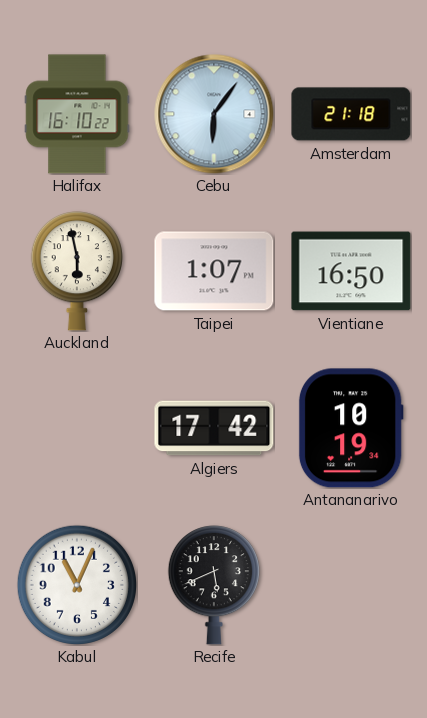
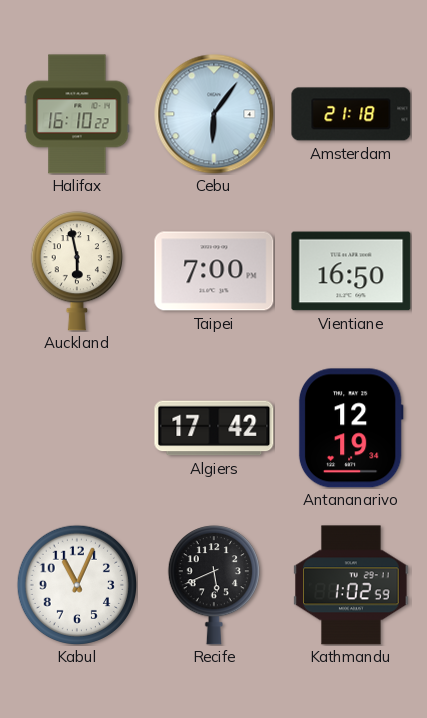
Taipei: 1:07 -> 7:00
Antananarivo: 10:19 -> 12:19
Kathmandu: none -> 1:02
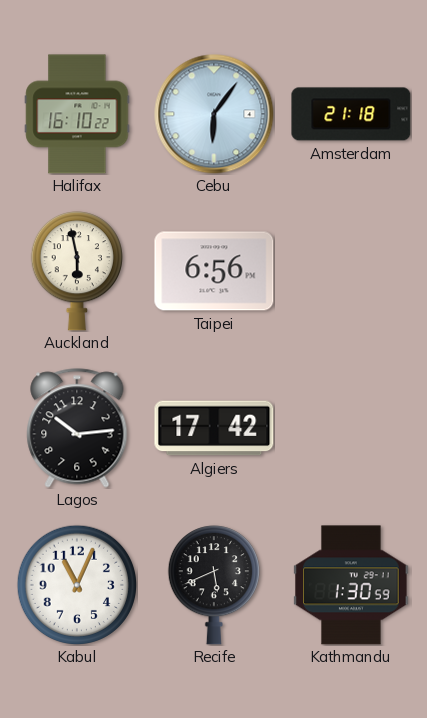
Taipei: 7:00 -> 6:56
Vientiane: 16:50 -> none
Lagos: none -> 10:14
Antananarivo: 12:19 -> none
Kathmandu: 1:02 -> 1:30
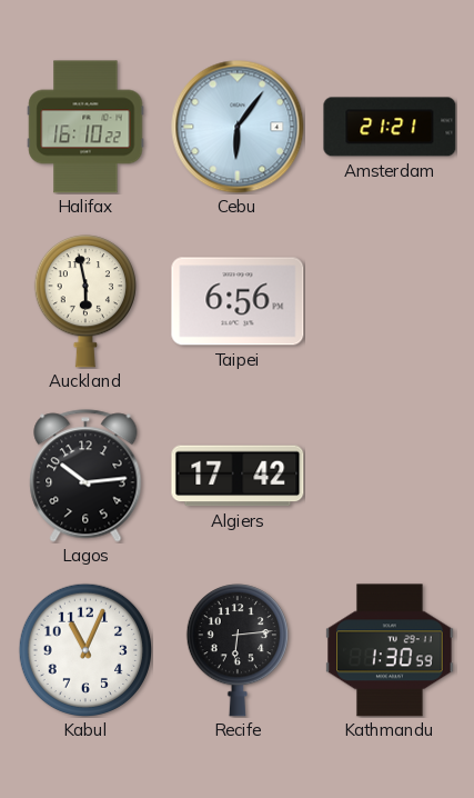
Amsterdam: 21:18 -> 21:21
Recife: 5:41 -> 6:14
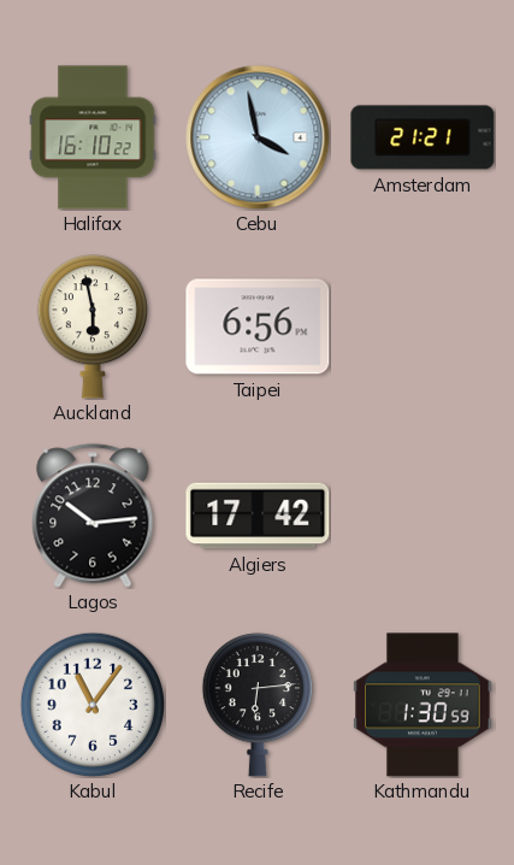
Cebu: 6:06 -> 3:58
Kabul: 11:04 -> 11:06
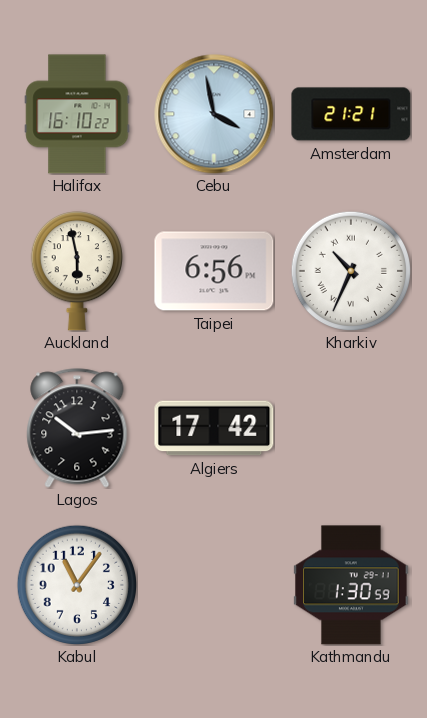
Kharkiv: none -> 10:34
Recife: 6:14 -> none
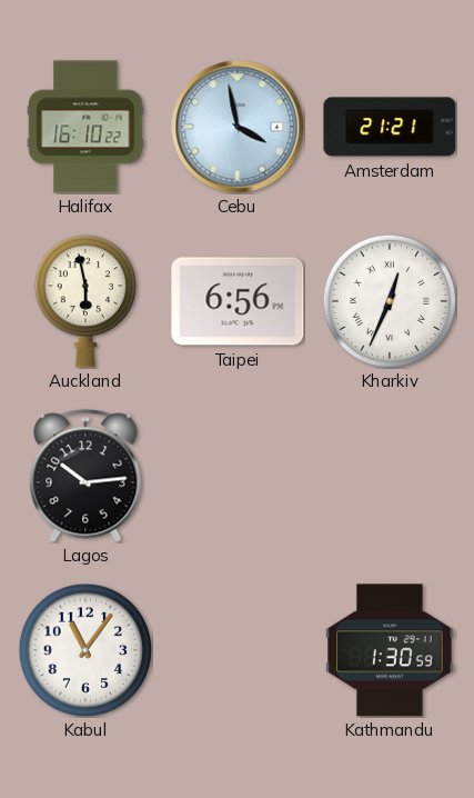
Kharkiv: 10:34 -> 12:34
Algiers: 17:42 -> none
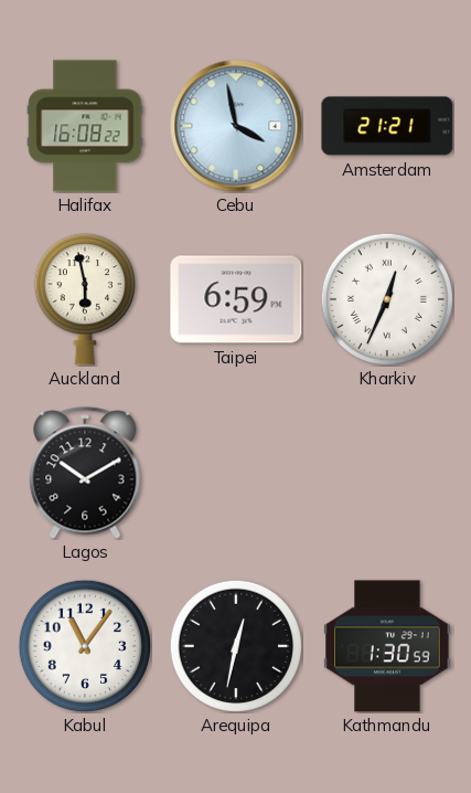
Halifax: 16:10 -> 16:08
Taipei: 6:56 -> 6:59
Lagos: 10:14 -> 10:10
Arequipa: none -> 12:32
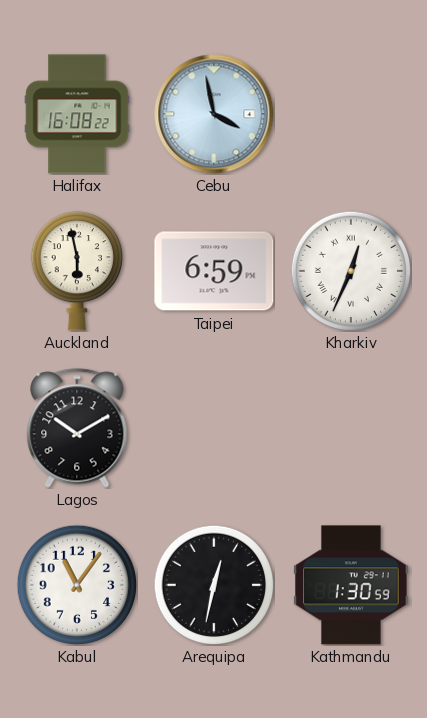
Amsterdam: 21:21 -> none
